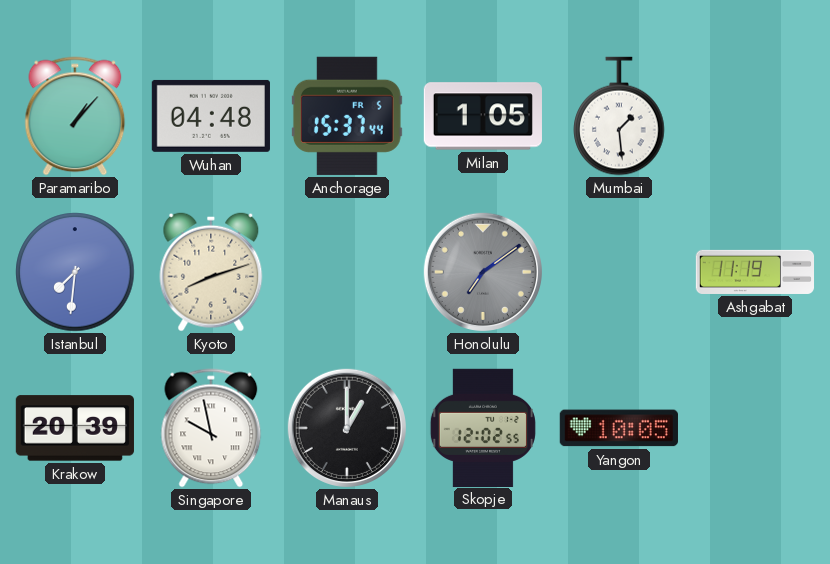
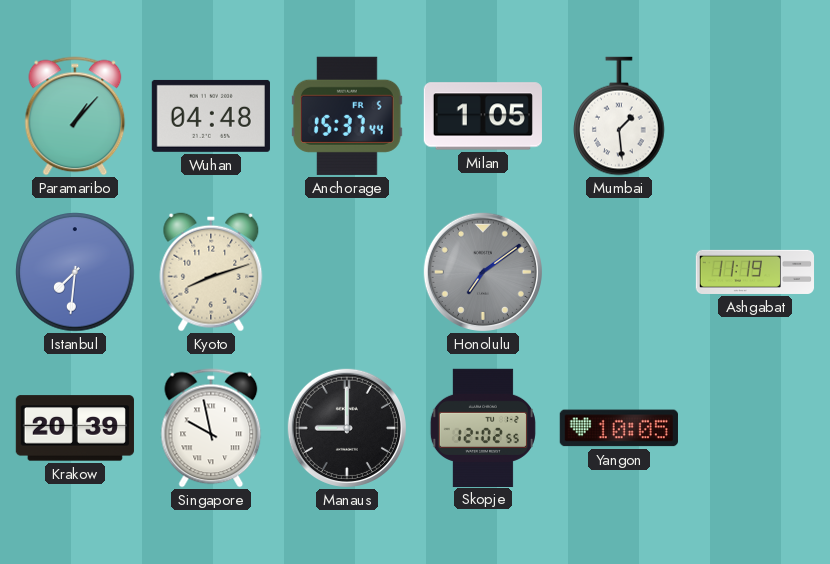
Manaus: 1:00 -> 9:00
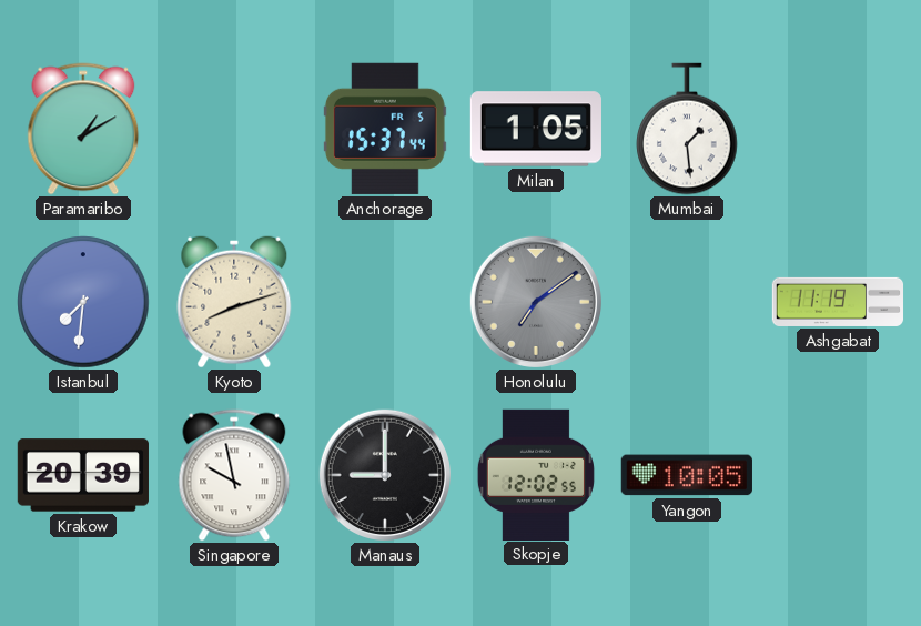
Paramaribo: 1:07 -> 1:10
Wuhan: 04:48 -> none
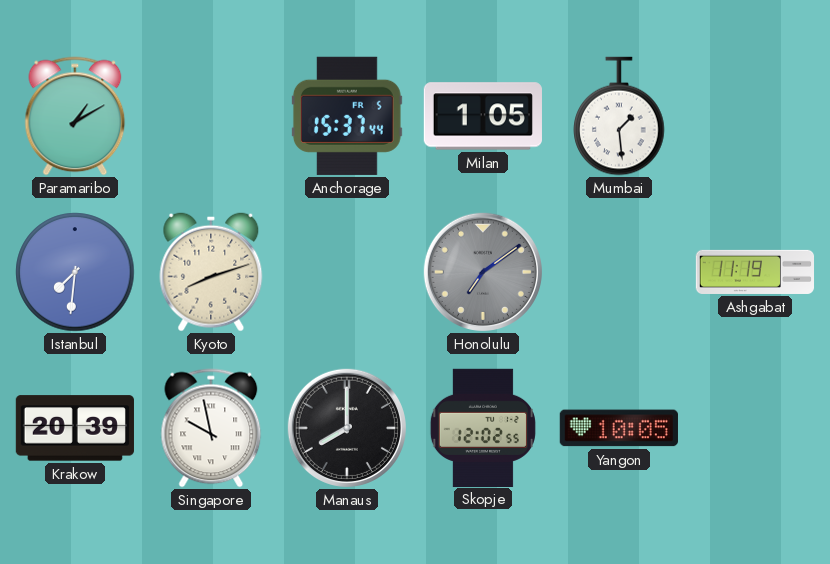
Manaus: 9:00 -> 8:00
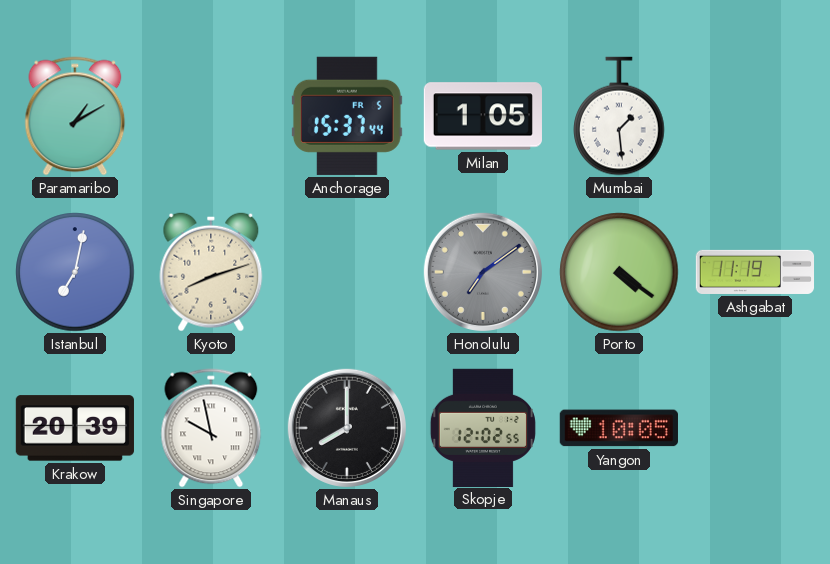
Istanbul: 7:31 -> 7:02
Porto: none -> 4:21
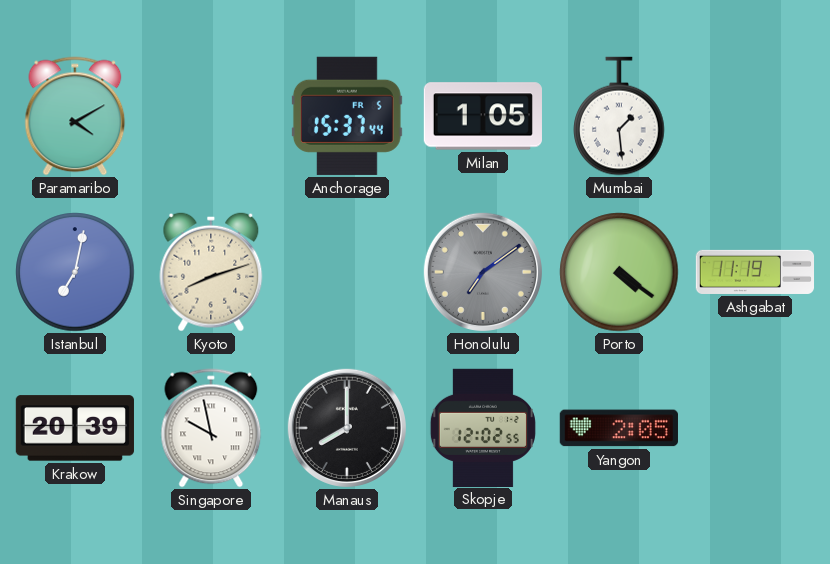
Paramaribo: 1:10 -> 4:10
Yangon: 10:05 -> 2:05
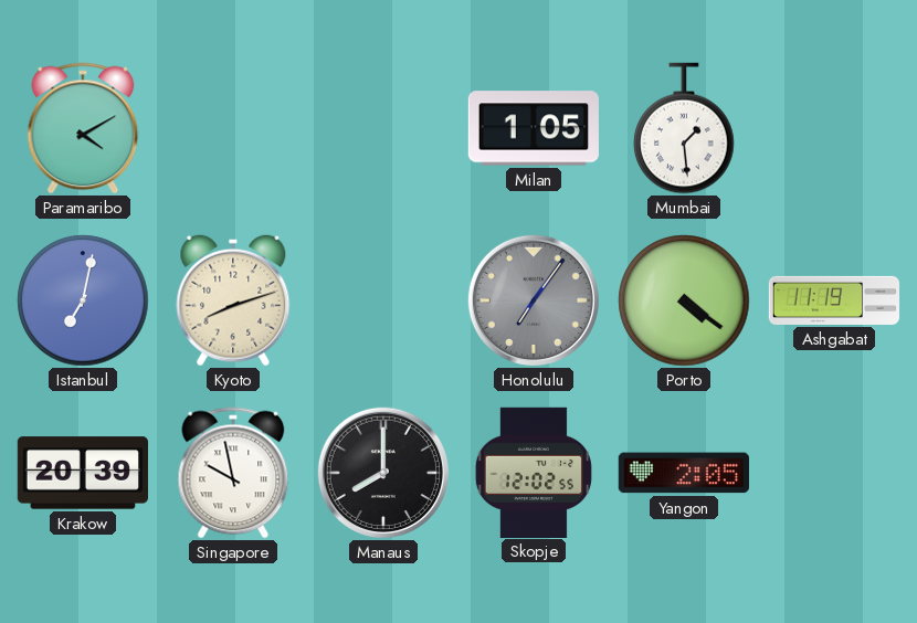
Anchorage: 15:37 -> none
Honolulu: 7:09 -> 7:06
